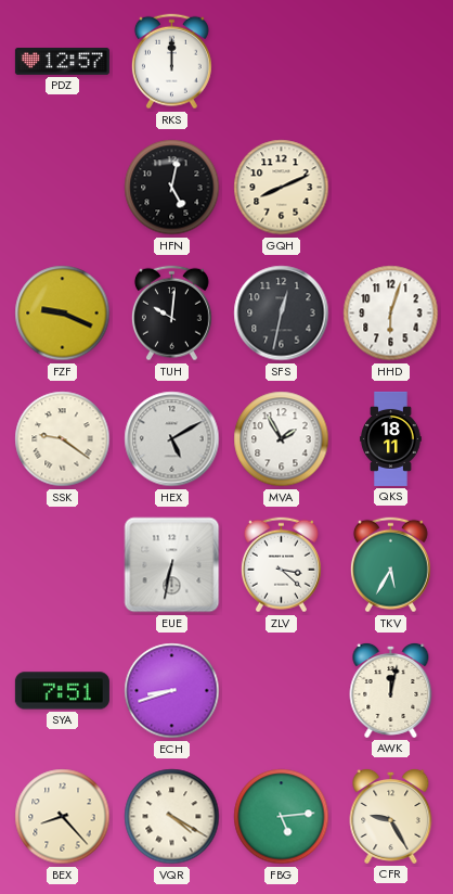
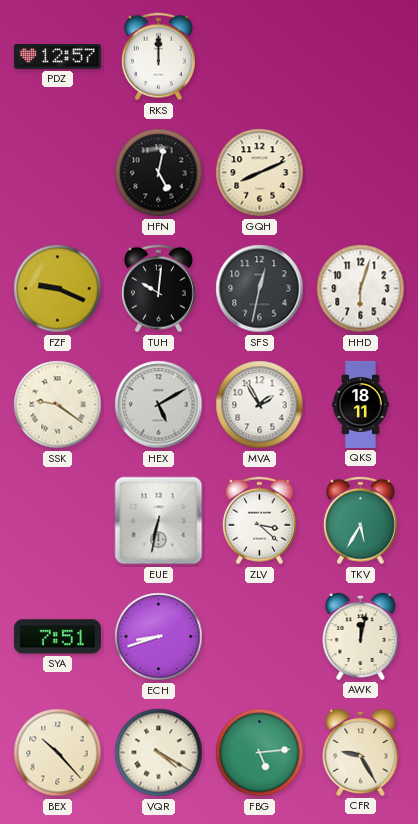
BEX: 8:23 -> 10:23
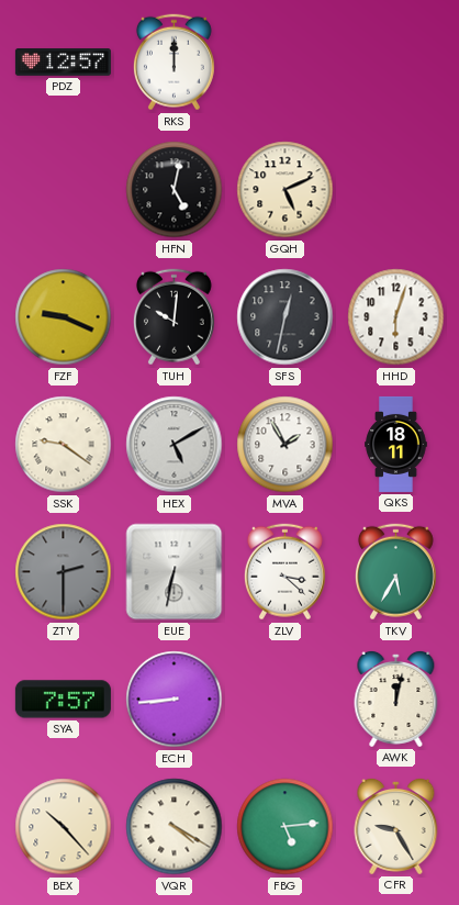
GQH: 8:11 -> 5:11
ZTY: none -> 2:30
SYA: 7:51 -> 7:57
ECH: 8:42 -> 8:44
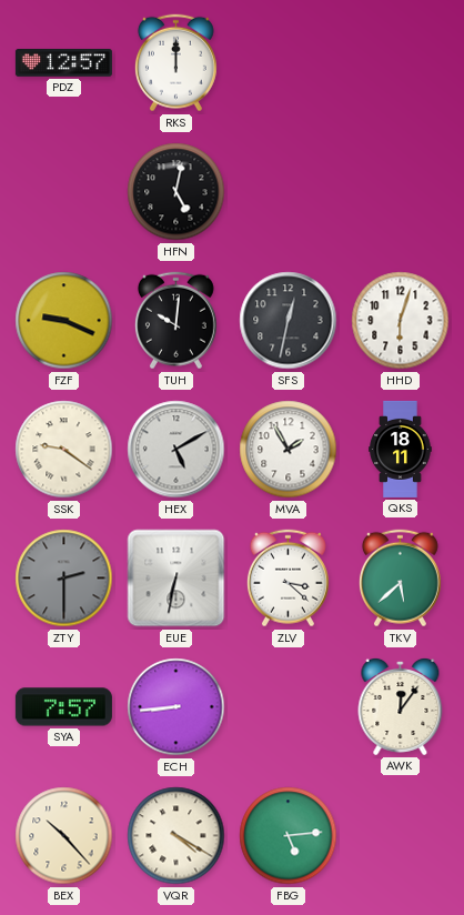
GQH: 5:11 -> none
TKV: 5:35 -> 5:38
AWK: 12:02 -> 12:06
CFR: 9:25 -> none
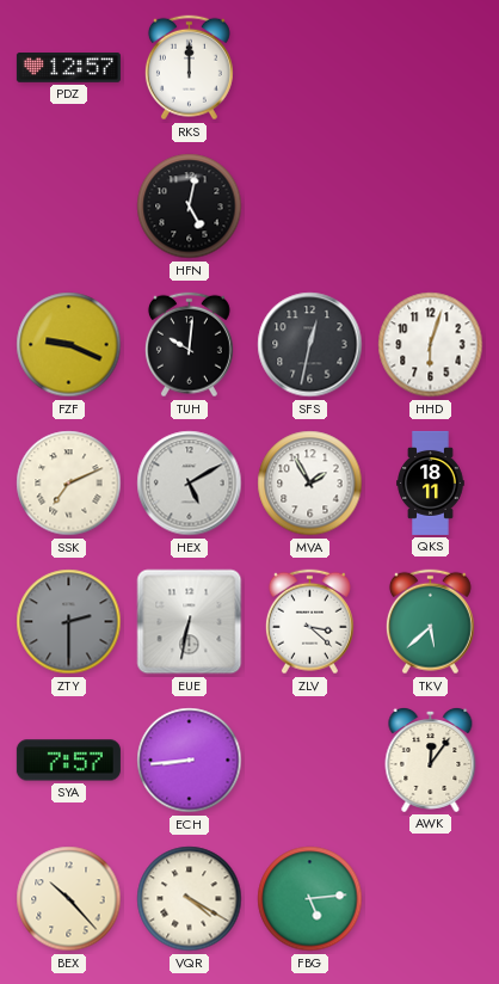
SSK: 9:21 -> 7:11
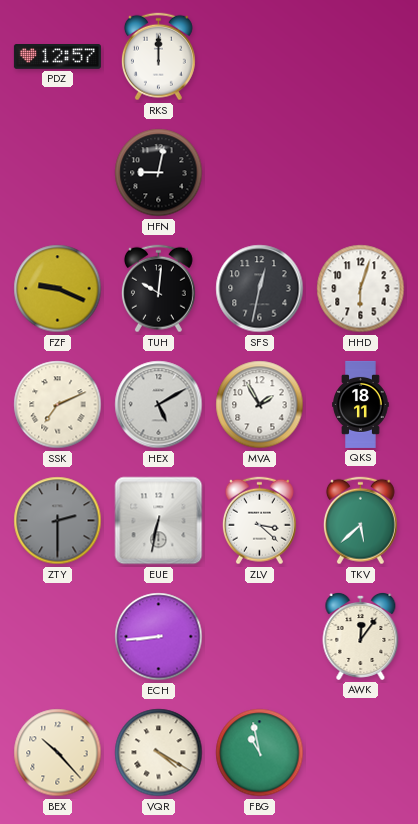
HFN: 5:02 -> 9:02
SYA: 7:57 -> none
FBG: 5:14 -> 10:58
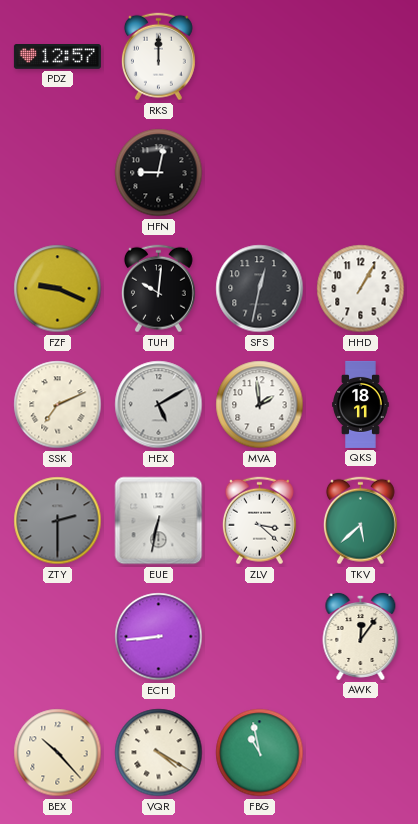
HHD: 6:03 -> 1:05
MVA: 1:55 -> 1:59
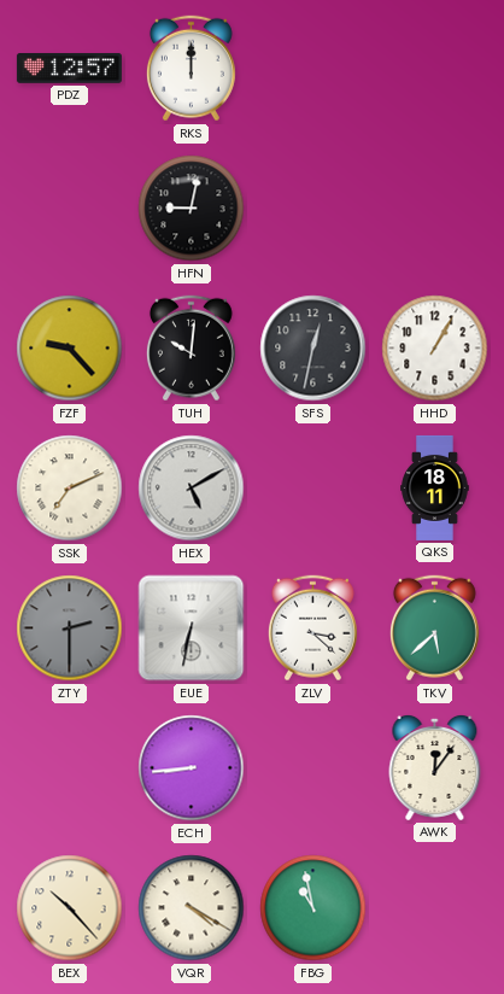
FZF: 9:19 -> 9:23
MVA: 1:59 -> none
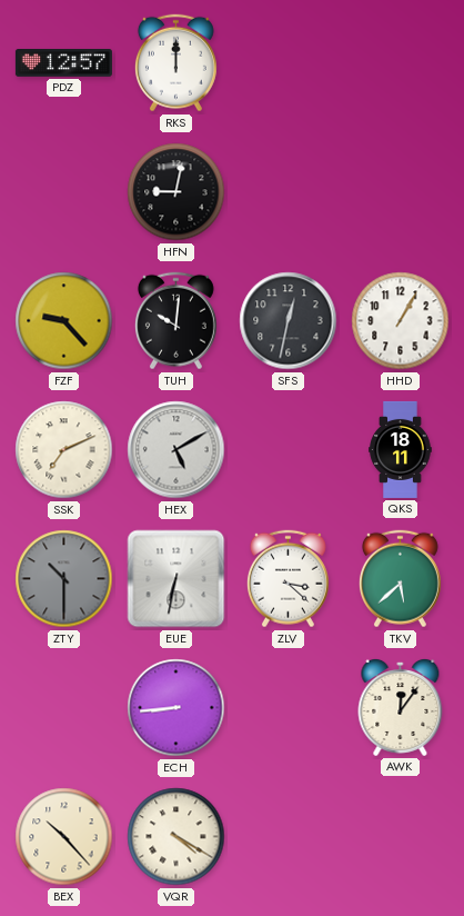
ZTY: 2:30 -> 10:30
FBG: 10:58 -> none
